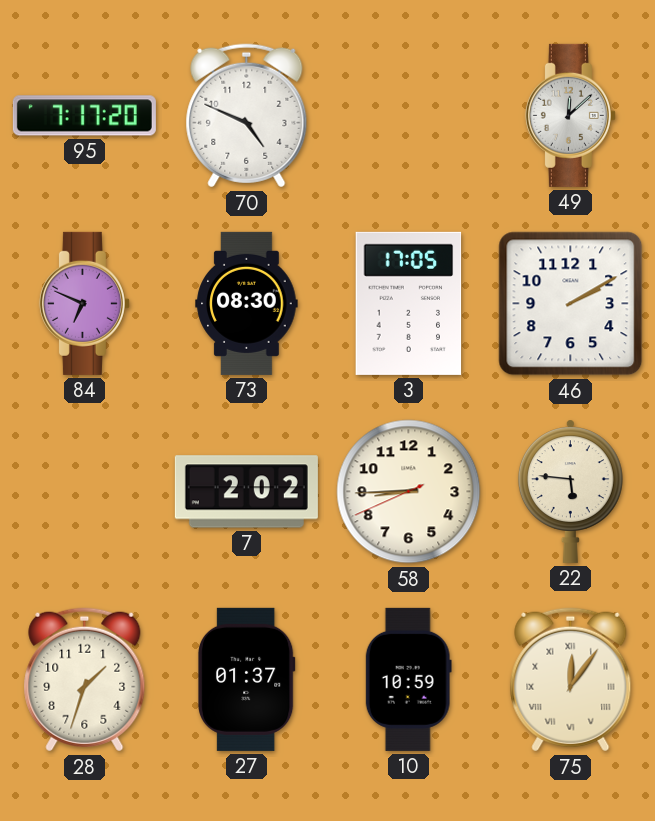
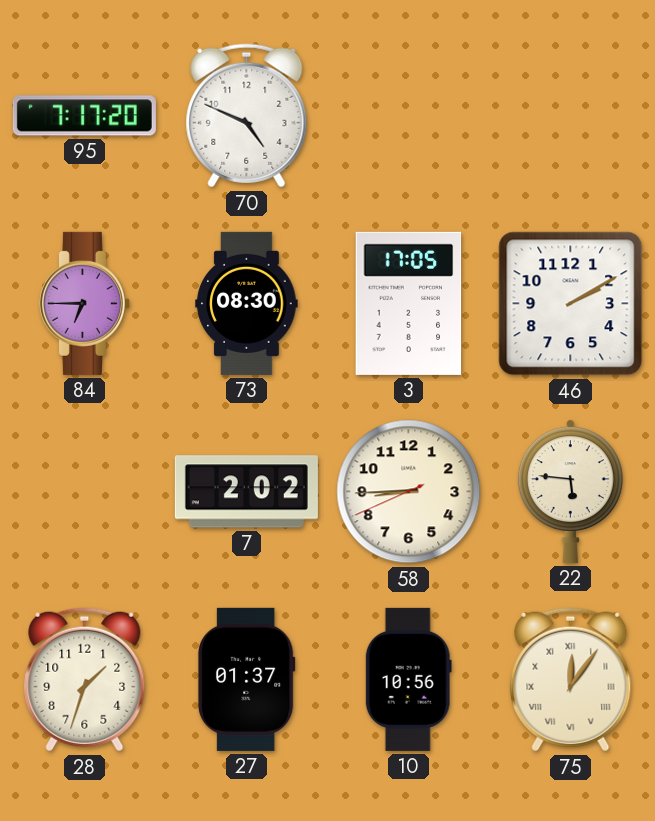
49: 12:08 -> none
84: 6:49 -> 6:45
10: 10:59 -> 10:56
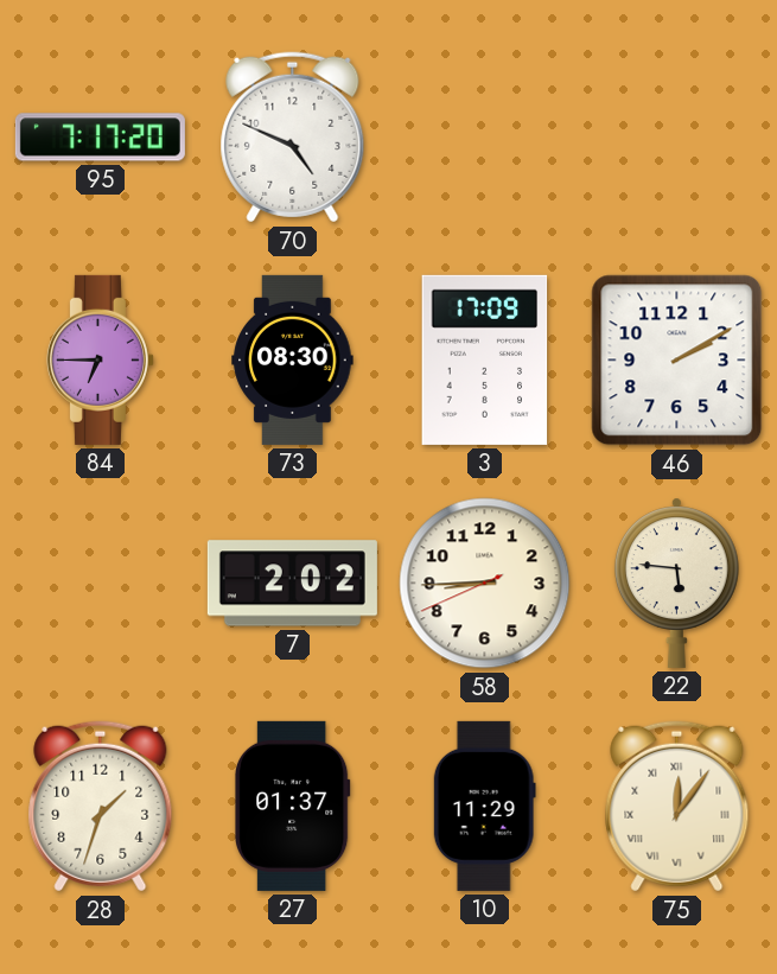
3: 17:05 -> 17:09
10: 10:56 -> 11:29
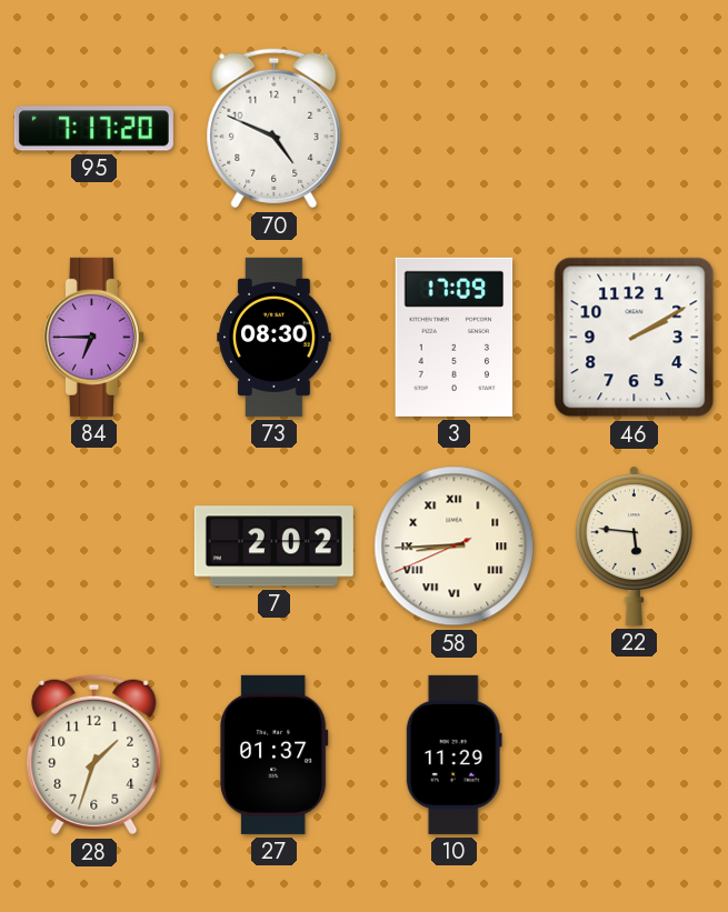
58 numerals: Arabic -> Roman
75: 12:06 -> none
